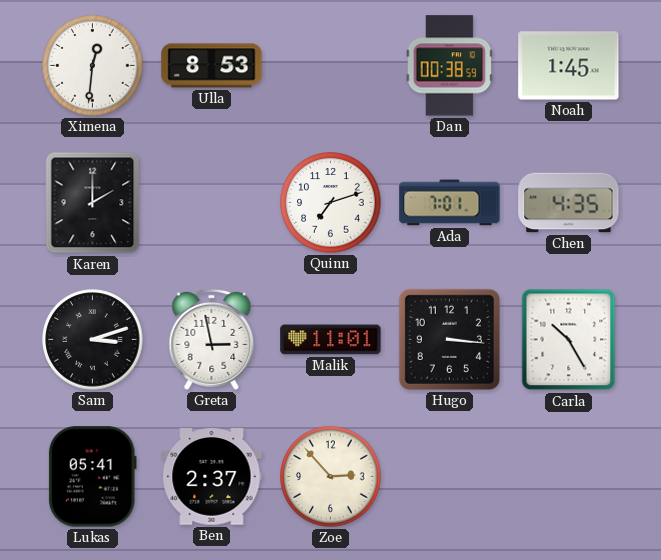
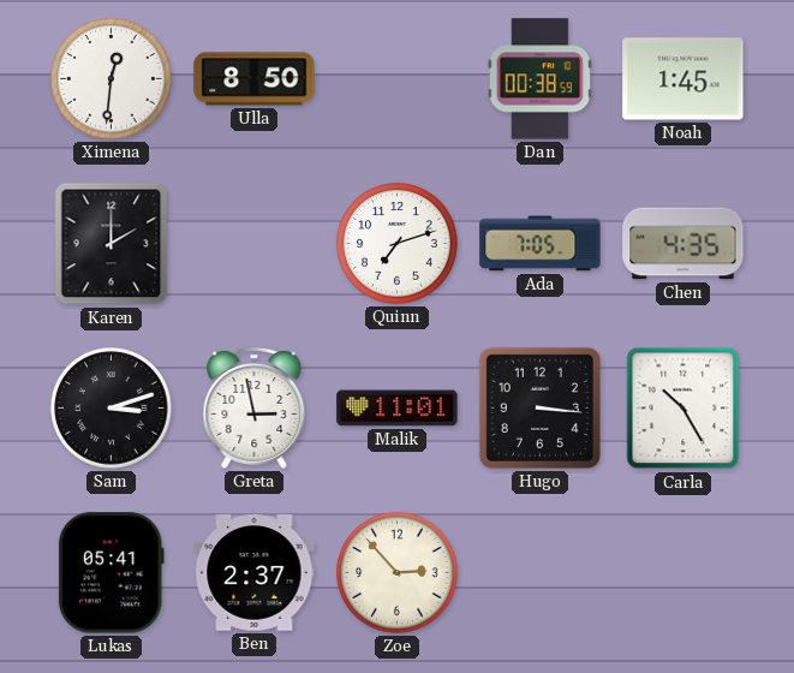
Ulla: 8:53 -> 8:50
Ada: 7:01 -> 7:05
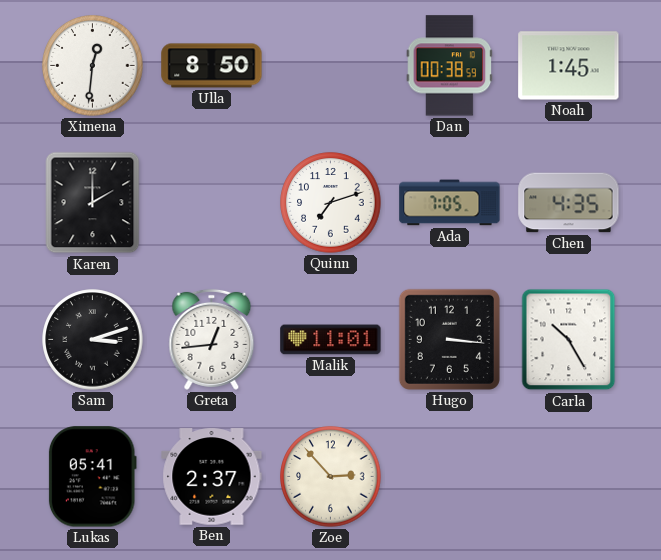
Greta: 2:58 -> 12:44
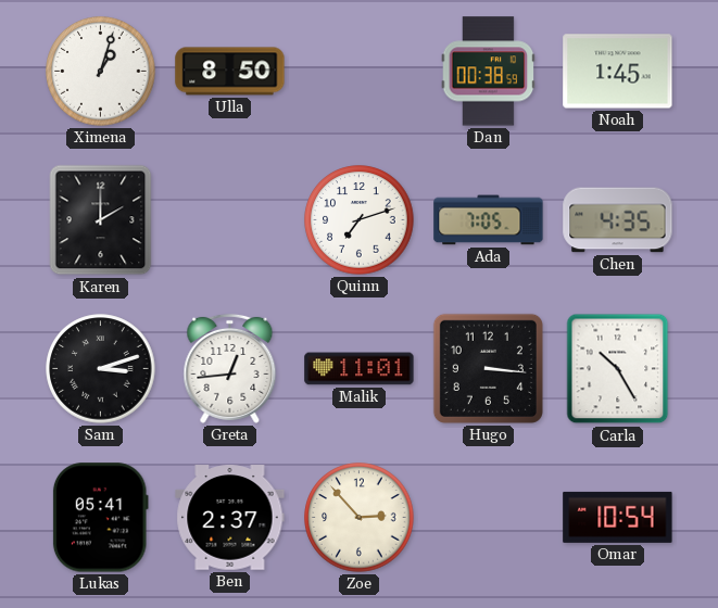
Ximena: 12:31 -> 1:03
Omar: none -> 10:54
